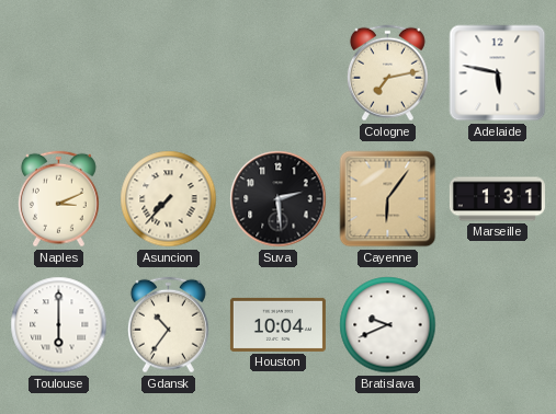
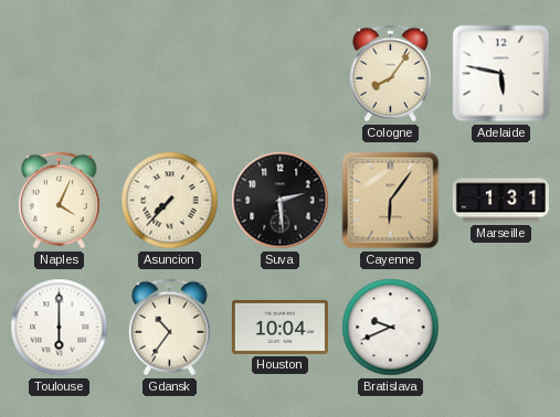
Cologne: 7:13 -> 8:06
Naples: 3:11 -> 4:04
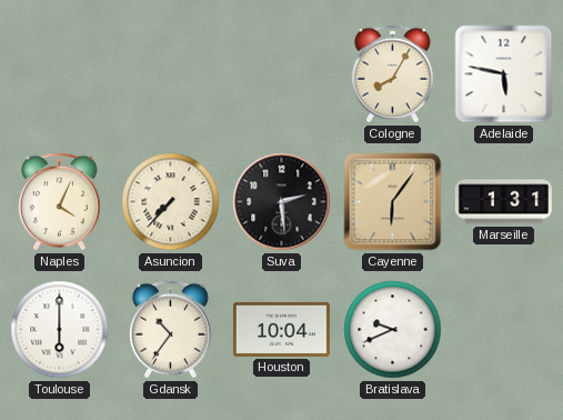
Cologne: 8:06 -> 8:05
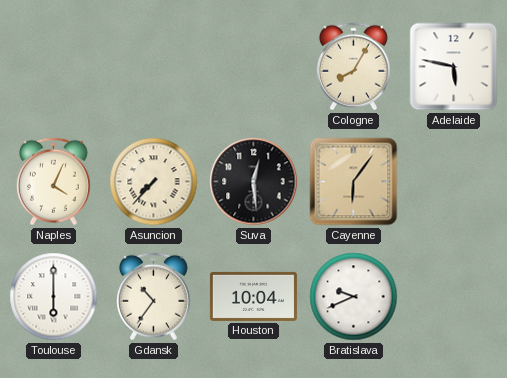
Suva: 2:29 -> 12:29
Marseille: 1:31 -> none
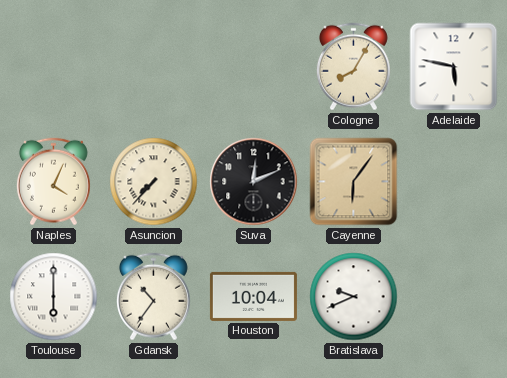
Suva: 12:29 -> 12:11
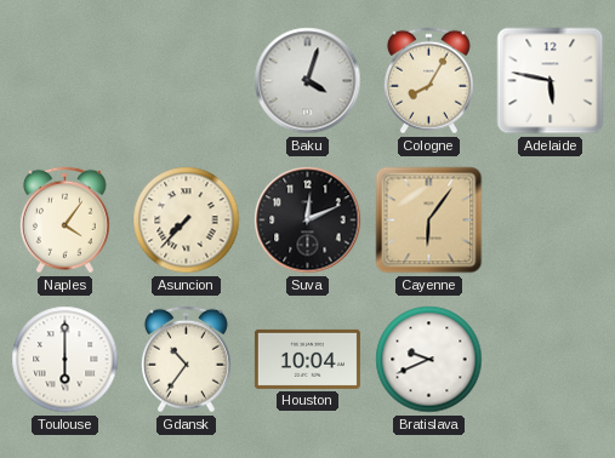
Baku: none -> 4:03
Naples: 4:04 -> 4:06
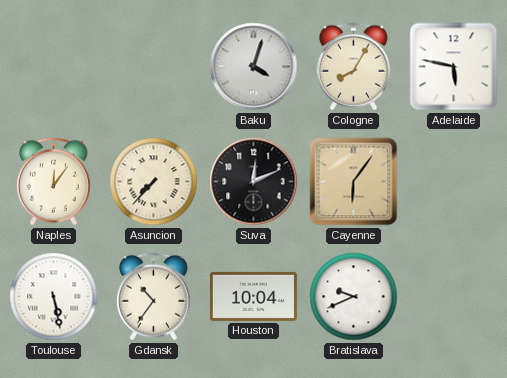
Naples: 4:06 -> 12:06
Toulouse: 6:00 -> 5:28
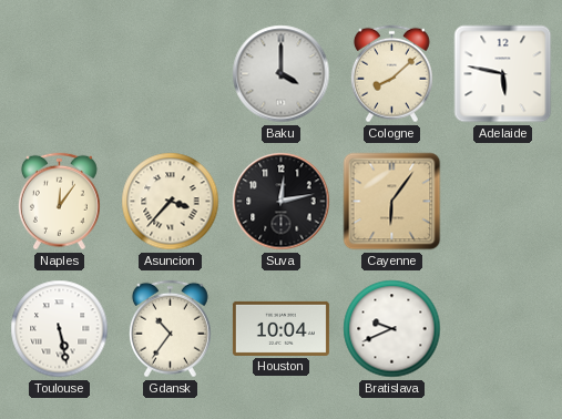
Baku: 4:03 -> 4:00
Cologne: 8:05 -> 8:08
Asuncion: 7:37 -> 3:37
Suva: 12:11 -> 12:13
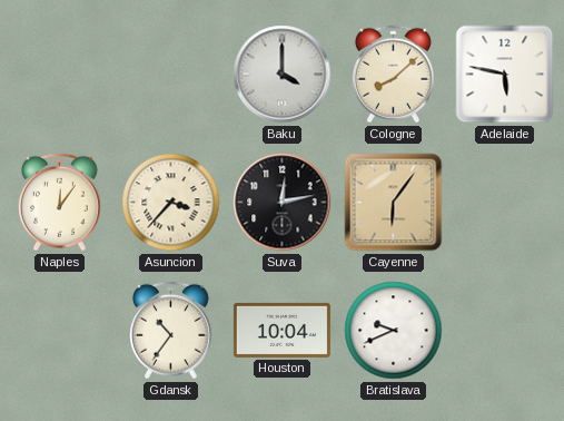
Toulouse: 5:28 -> none
